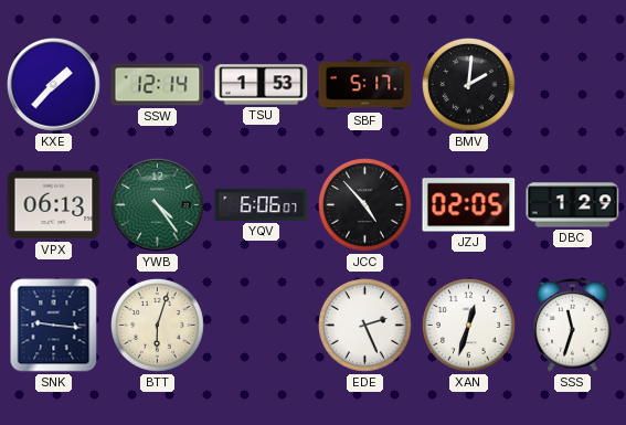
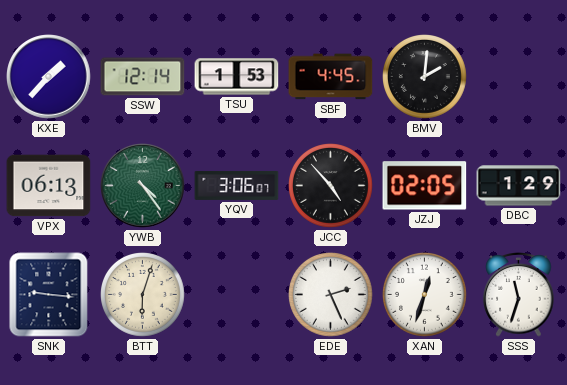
SBF: 5:17 -> 4:45
YQV: 6:06 -> 3:06
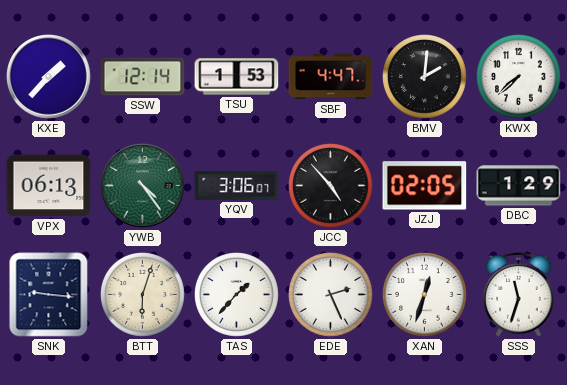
SBF: 4:45 -> 4:47
KWX: none -> 7:38
TAS: none -> 1:37
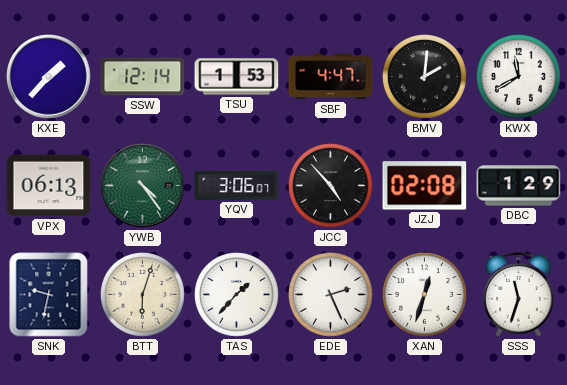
KWX: 7:38 -> 11:40
JZJ: 02:05 -> 02:08
SNK: 9:16 -> 9:32
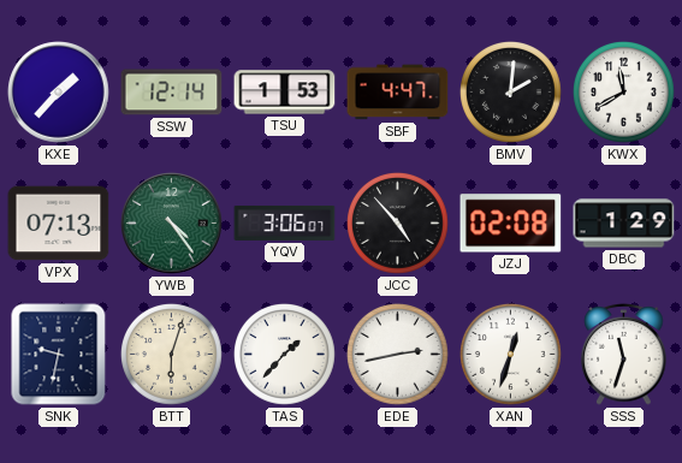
VPX: 06:13 -> 07:13
EDE: 2:26 -> 2:43
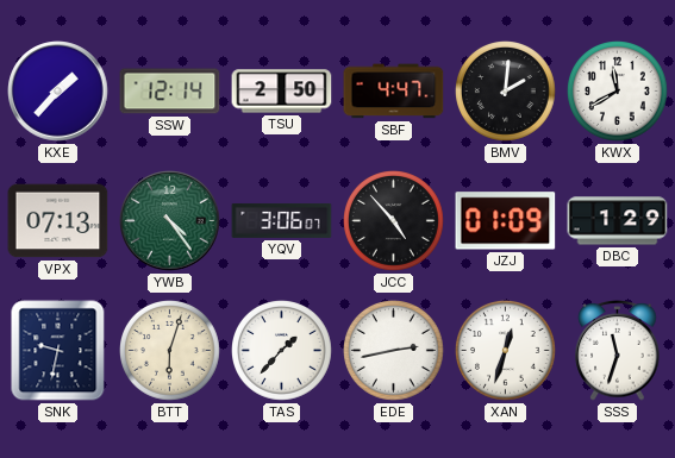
TSU: 1:53 -> 2:50
JZJ: 02:08 -> 01:09
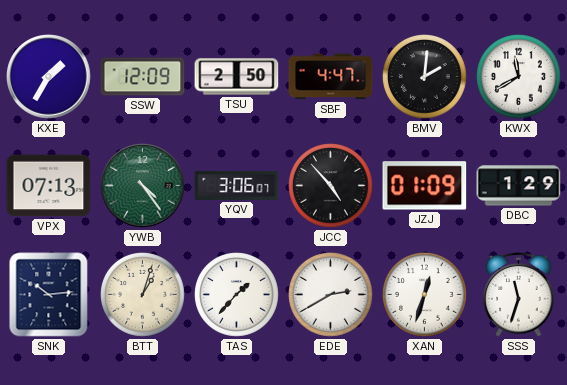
KXE: 1:37 -> 1:35
SSW: 12:14 -> 12:09
SNK: 9:32 -> 10:14
BTT: 6:03 -> 1:03
EDE: 2:43 -> 2:40
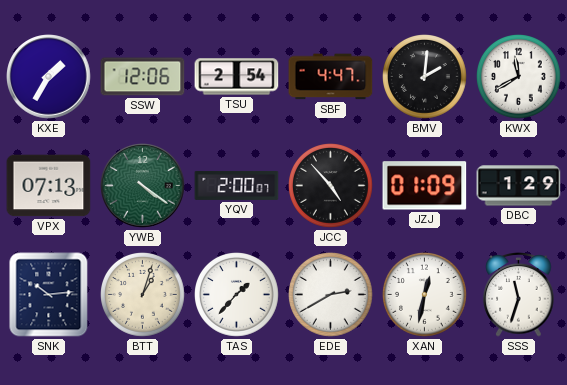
SSW: 12:09 -> 12:06
TSU: 2:50 -> 2:54
YWB: 4:24 -> 4:21
YQV: 3:06 -> 2:00
XAN: 12:33 -> 12:32
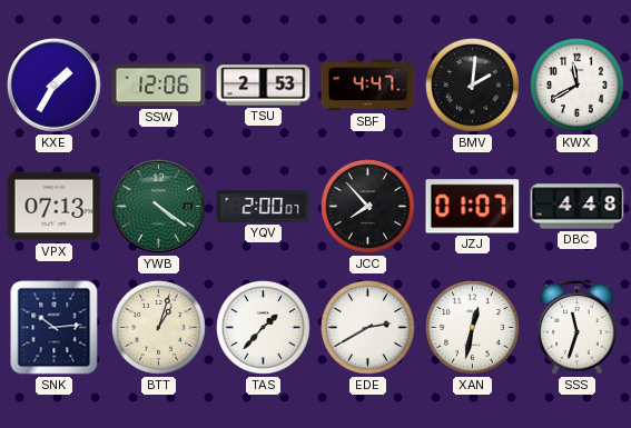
TSU: 2:54 -> 2:53
JCC: 4:53 -> 7:53
JZJ: 01:09 -> 01:07
DBC: 1:29 -> 4:48
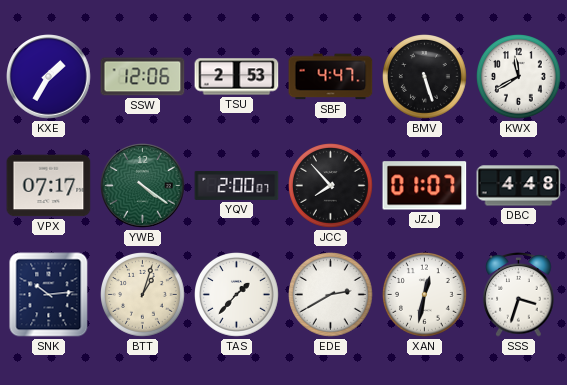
BMV: 2:01 -> 5:27
VPX: 07:13 -> 07:17
SSS: 11:33 -> 3:33
